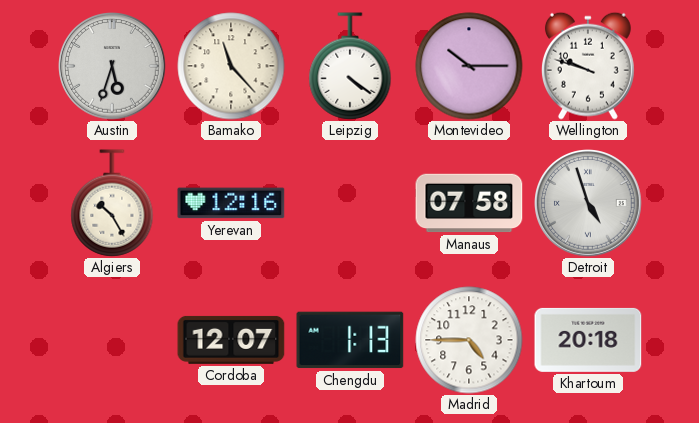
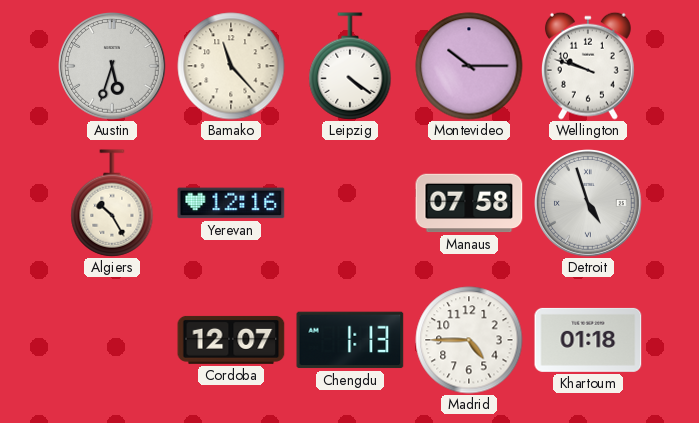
Khartoum: 20:18 -> 01:18
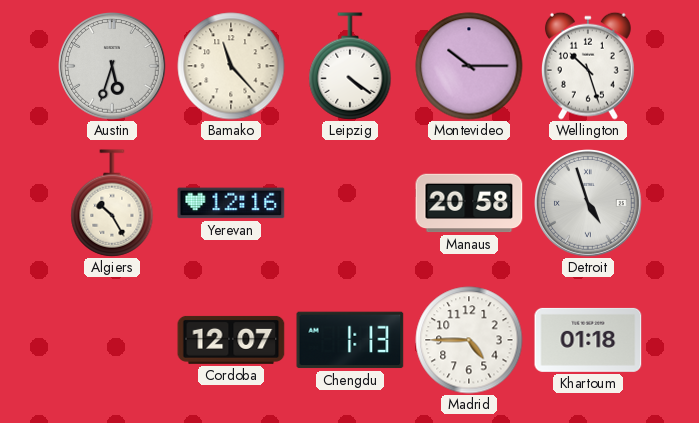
Wellington: 9:48 -> 10:27
Manaus: 07:58 -> 20:58
